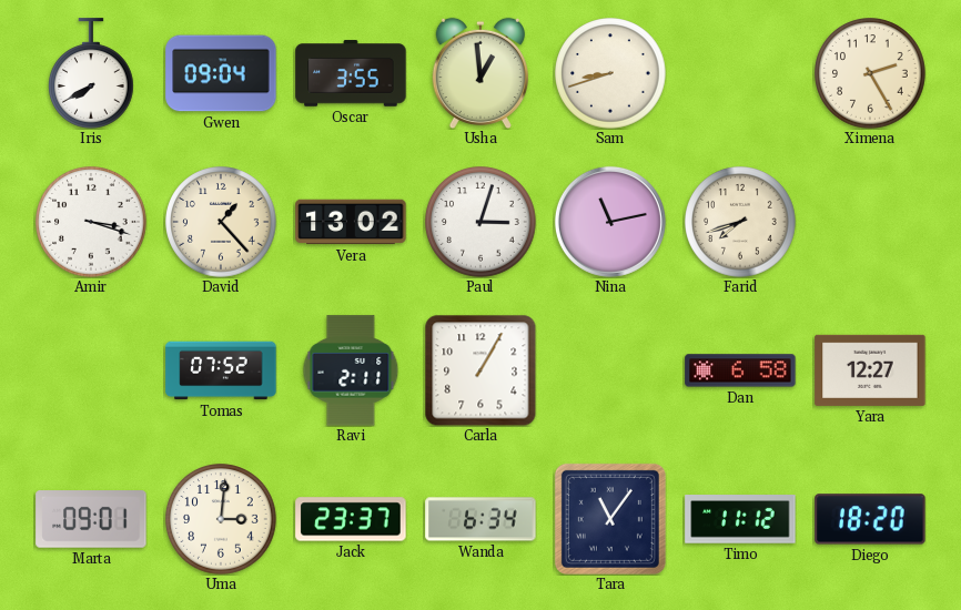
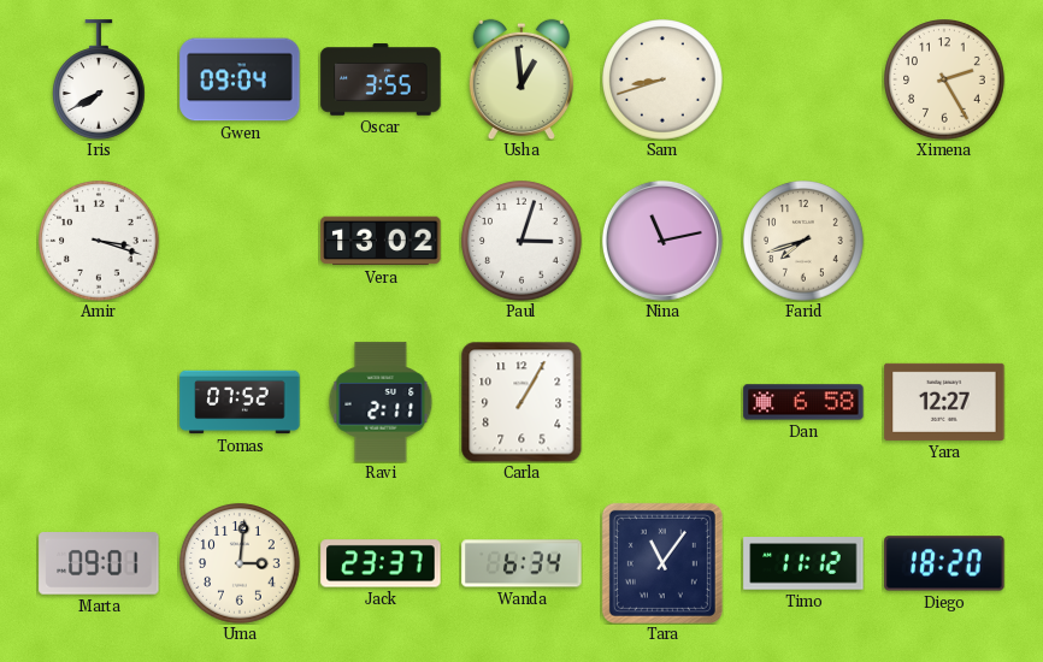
David: 1:23 -> none
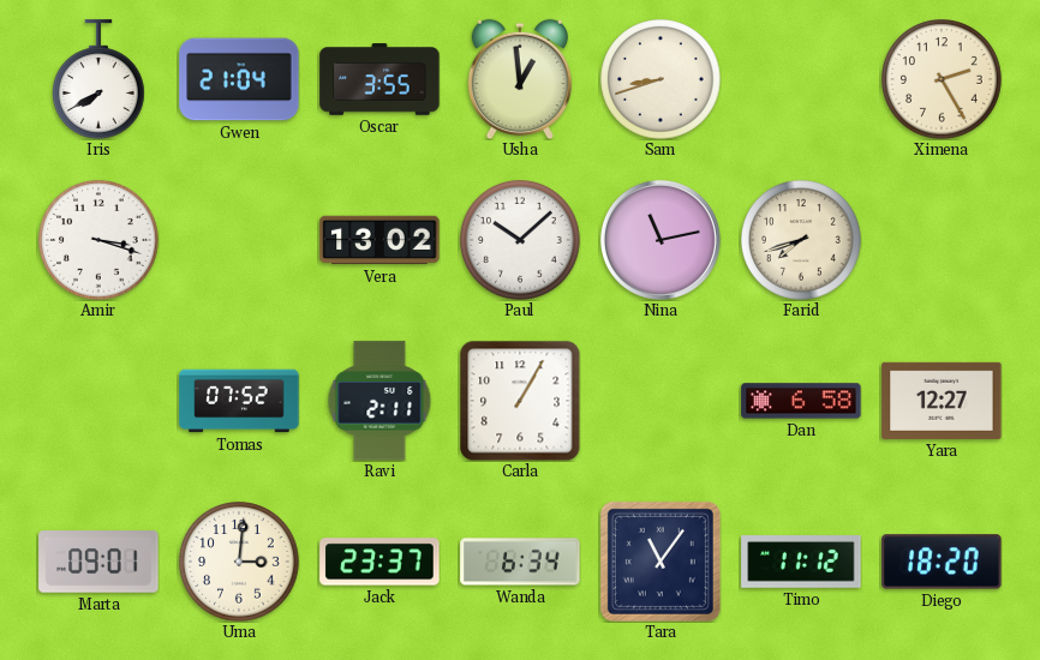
Gwen: 09:04 -> 21:04
Paul: 3:03 -> 10:08
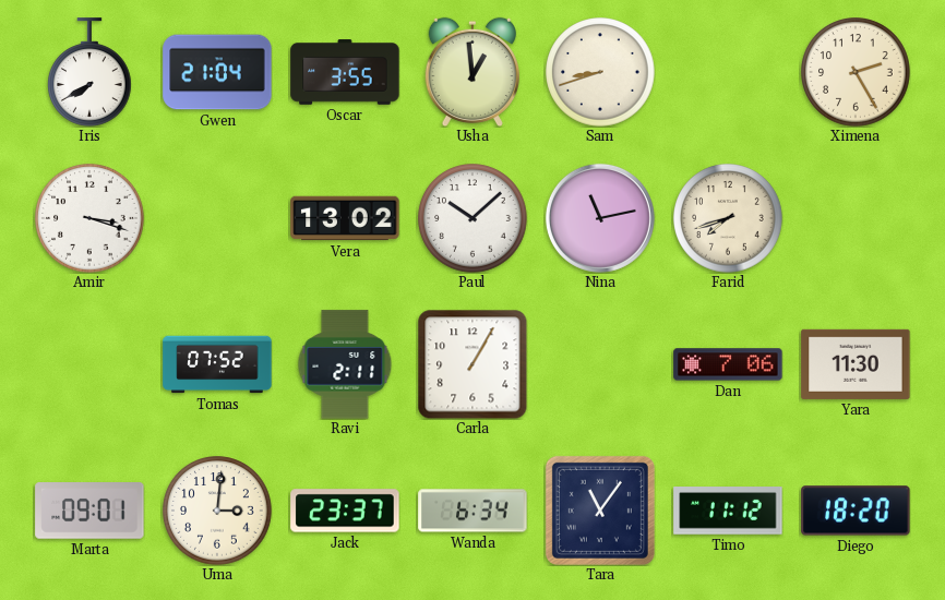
Dan: 6:58 -> 7:06
Yara: 12:27 -> 11:30
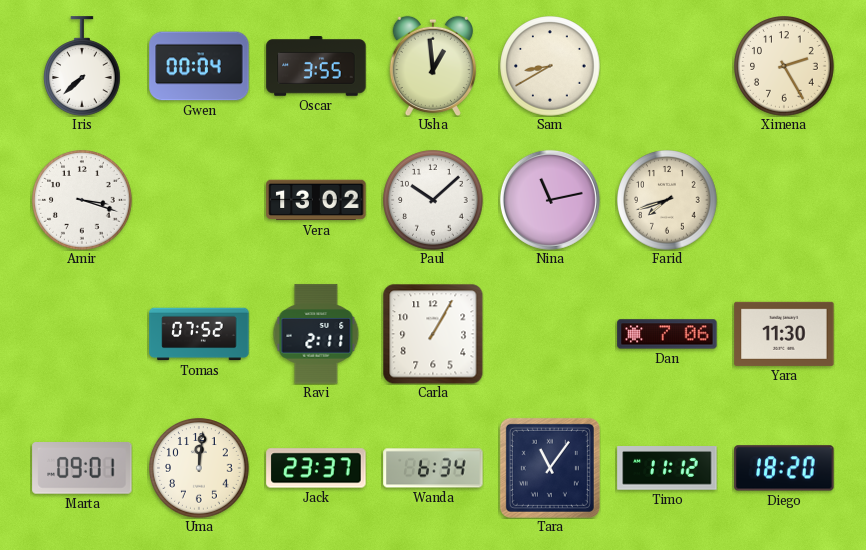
Iris: 7:40 -> 7:38
Gwen: 21:04 -> 00:04
Sam: 8:42 -> 8:40
Uma: 3:01 -> 12:01
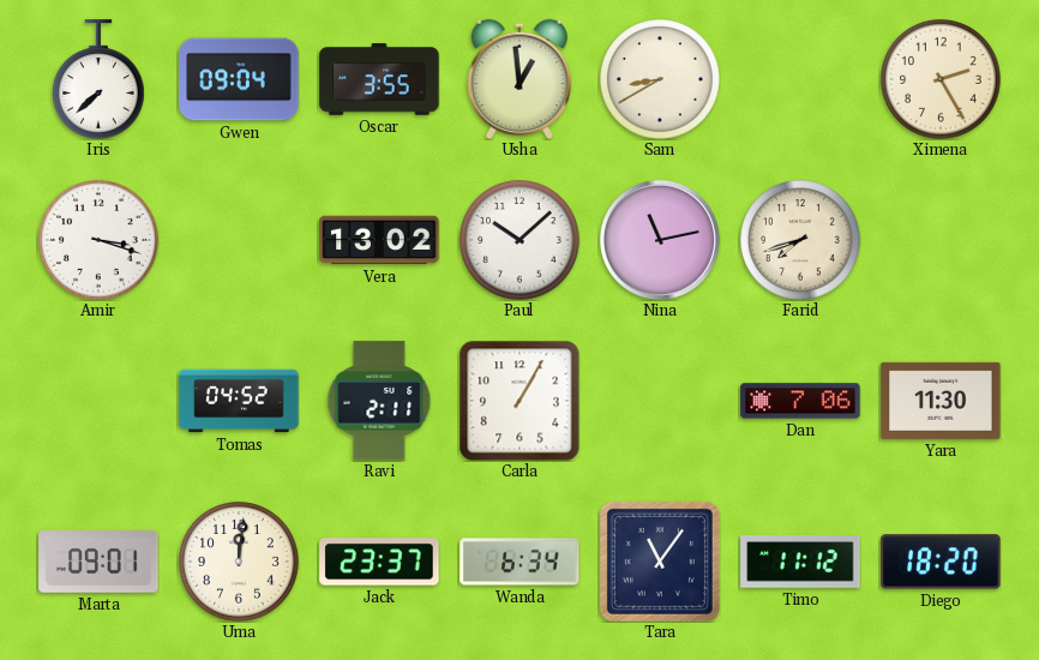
Gwen: 00:04 -> 09:04
Tomas: 07:52 -> 04:52
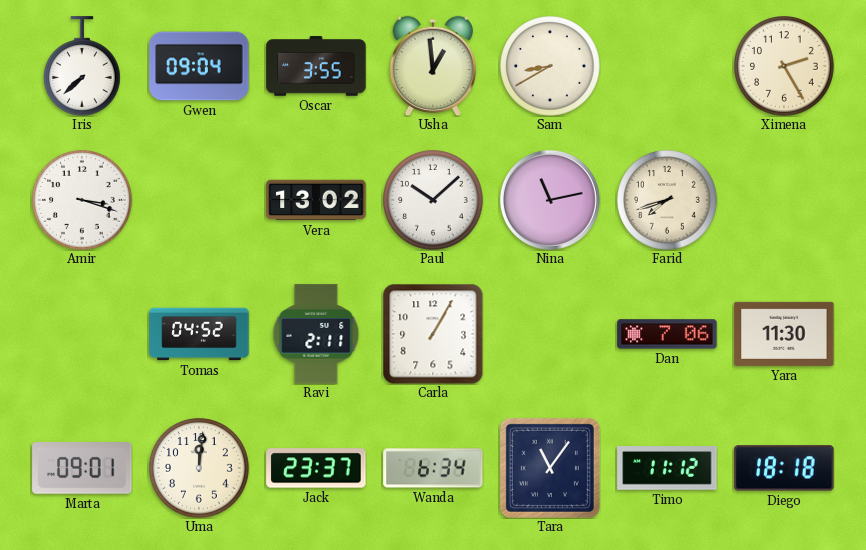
Diego: 18:20 -> 18:18
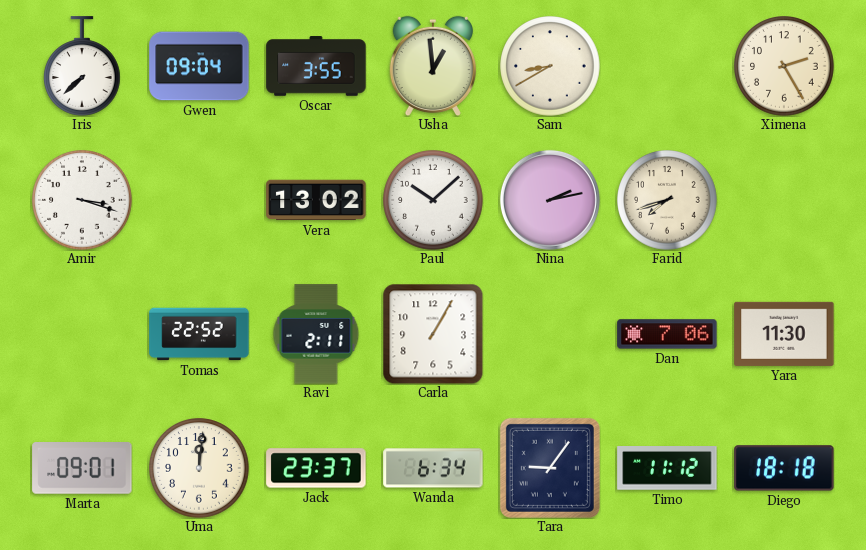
Nina: 11:13 -> 2:13
Tomas: 04:52 -> 22:52
Tara: 11:06 -> 9:06
